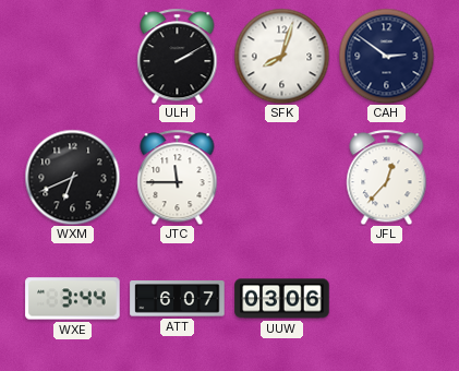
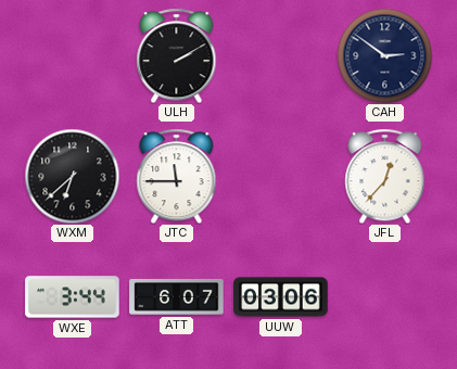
SFK: 8:03 -> none
WXM: 6:41 -> 6:38
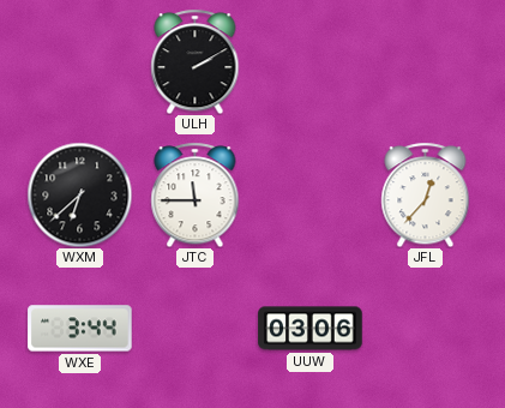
CAH: 2:51 -> none
ATT: 6:07 -> none
